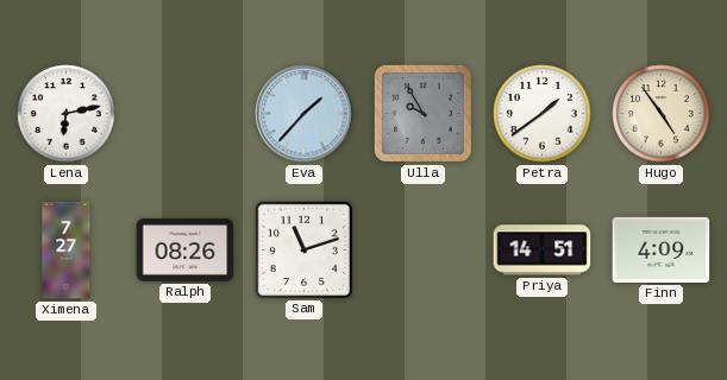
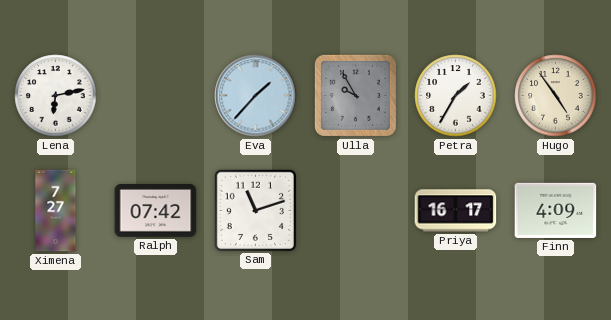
Petra: 1:39 -> 1:35
Ralph: 08:26 -> 07:42
Priya: 14:51 -> 16:17
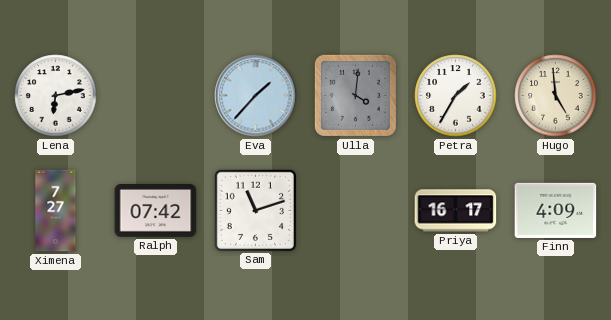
Ulla: 9:55 -> 4:01
Hugo: 4:54 -> 4:59
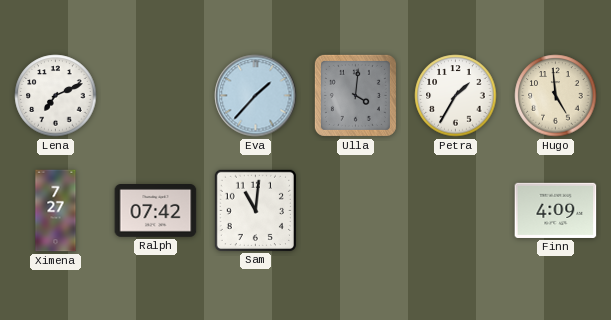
Lena: 6:13 -> 7:11
Sam: 11:12 -> 11:01
Priya: 16:17 -> none
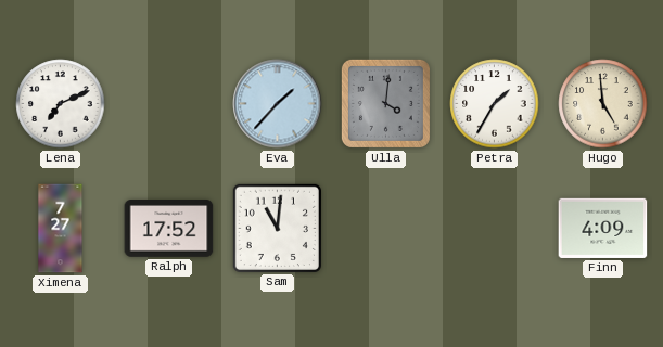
Ralph: 07:42 -> 17:52
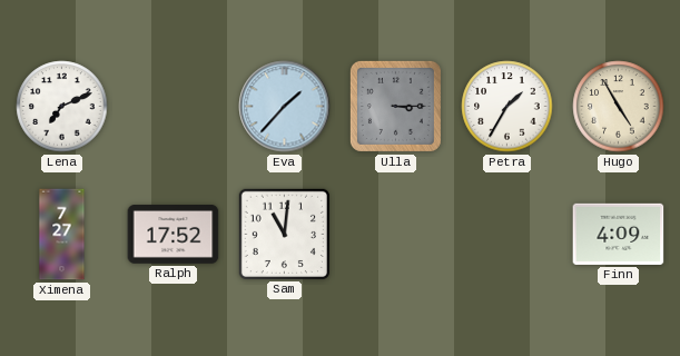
Ulla: 4:01 -> 3:15
Hugo: 4:59 -> 4:55
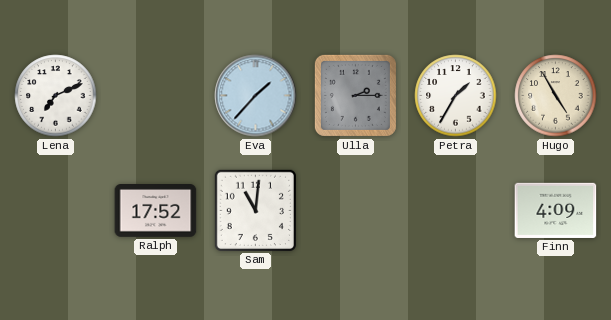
Ulla: 3:15 -> 2:15
Ximena: 7:27 -> none
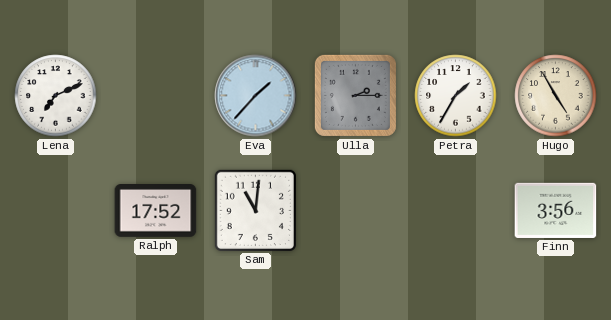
Finn: 4:09 -> 3:56
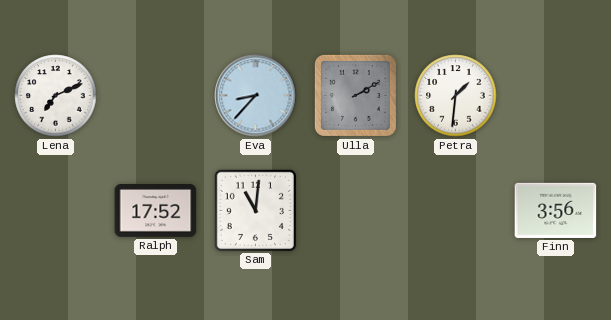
Eva: 1:37 -> 8:37
Ulla: 2:15 -> 2:10
Petra: 1:35 -> 1:31
Hugo: 4:55 -> none
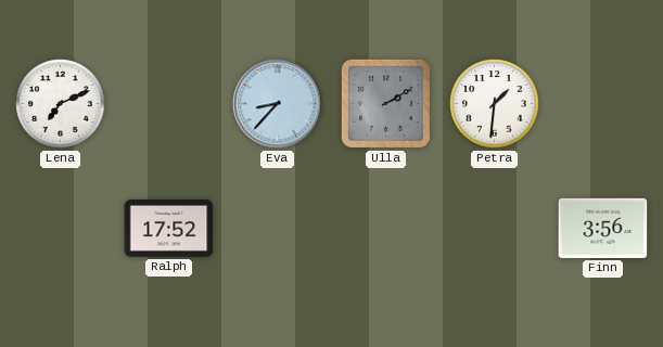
Sam: 11:01 -> none
